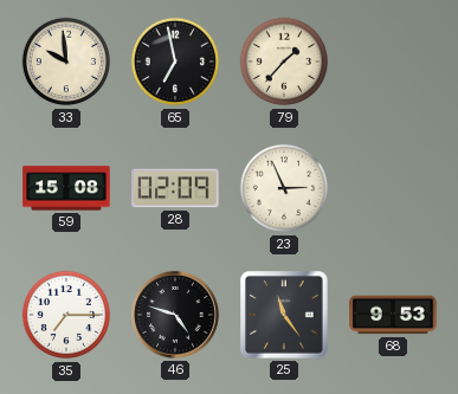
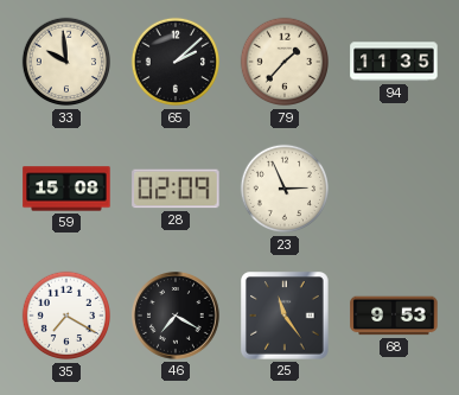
65: 6:58 -> 2:08
94: none -> 11:35
35: 7:15 -> 7:20
46: 4:48 -> 7:20
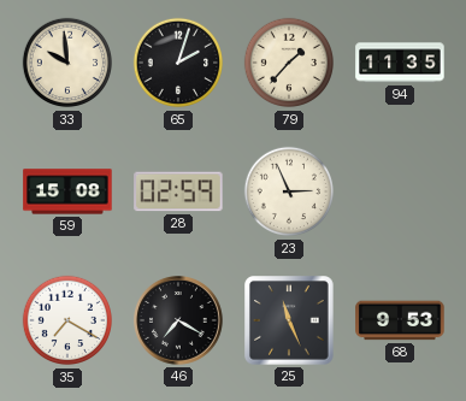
65: 2:08 -> 2:03
28: 02:09 -> 02:59
25: 11:24 -> 11:26
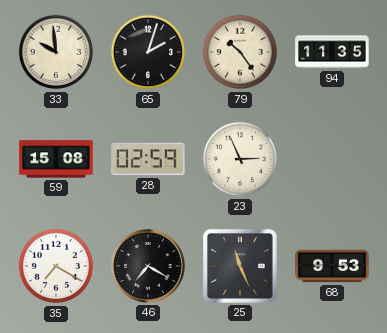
79: 1:37 -> 10:24
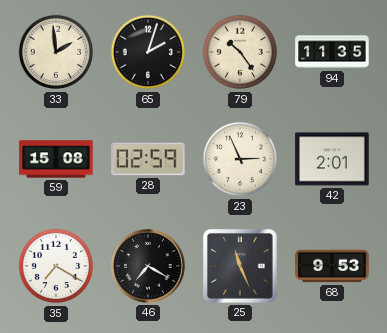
33: 9:59 -> 1:59
42: none -> 2:01
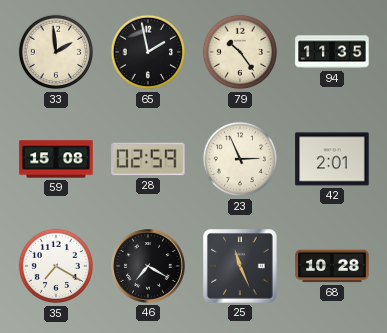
65: 2:03 -> 1:58
68: 9:53 -> 10:28
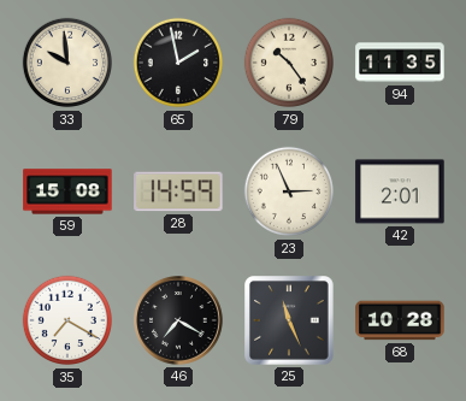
33: 1:59 -> 9:59
28: 02:59 -> 14:59
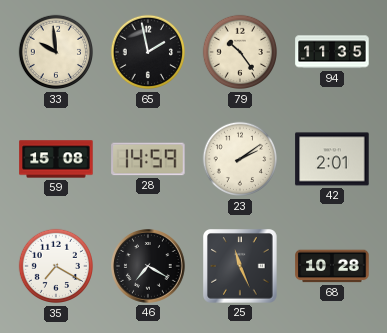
23: 2:56 -> 2:09
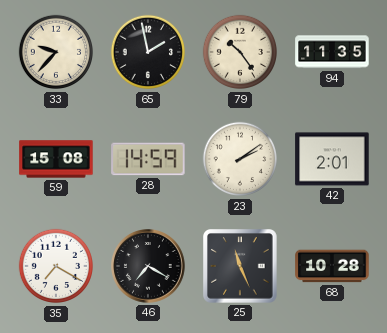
33: 9:59 -> 9:37
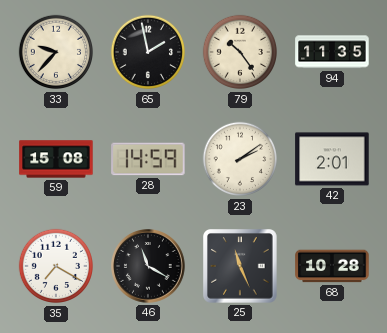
46: 7:20 -> 11:20
